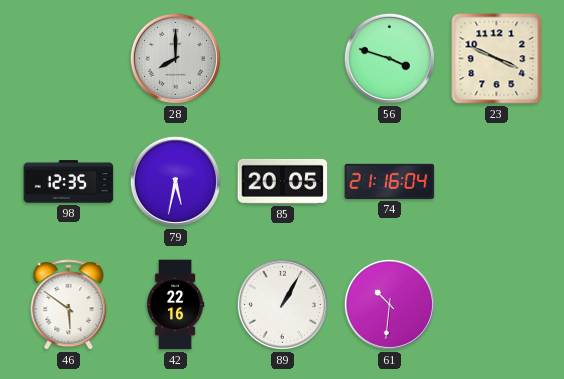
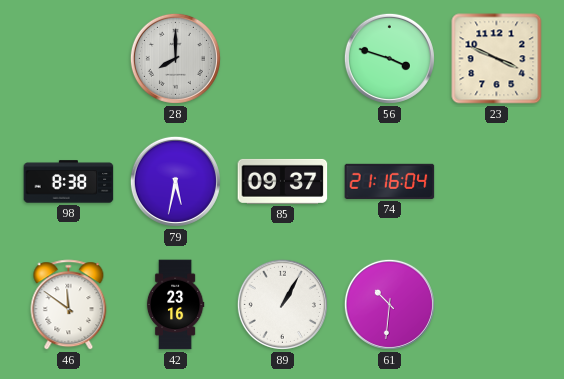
98: 12:35 -> 8:38
85: 20:05 -> 09:37
46: 5:51 -> 11:51
42: 22:16 -> 23:16
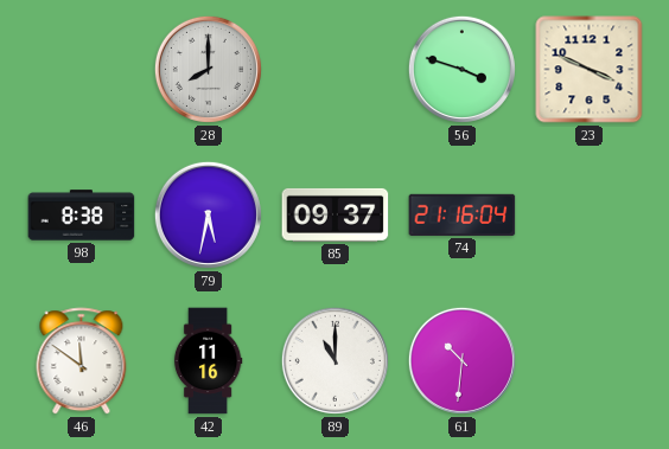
42: 23:16 -> 11:16
89: 1:05 -> 11:00
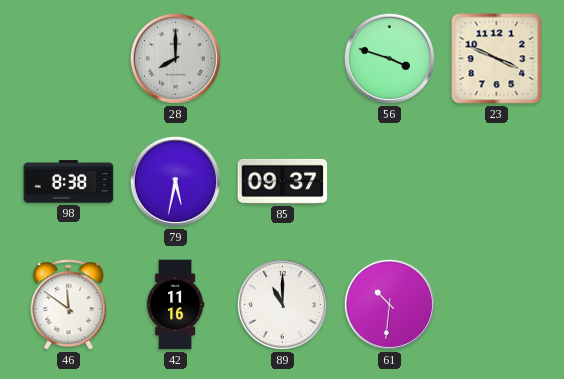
74: 21:16 -> none
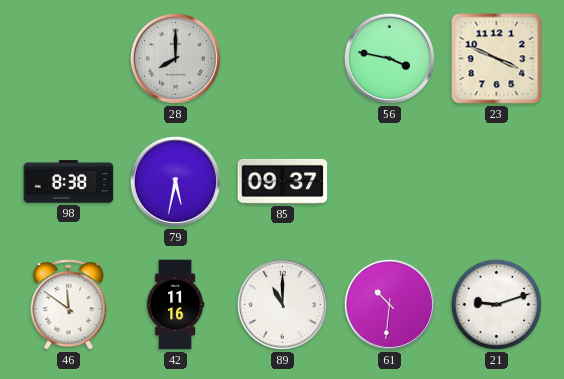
56: 3:48 -> 3:47
21: none -> 9:12
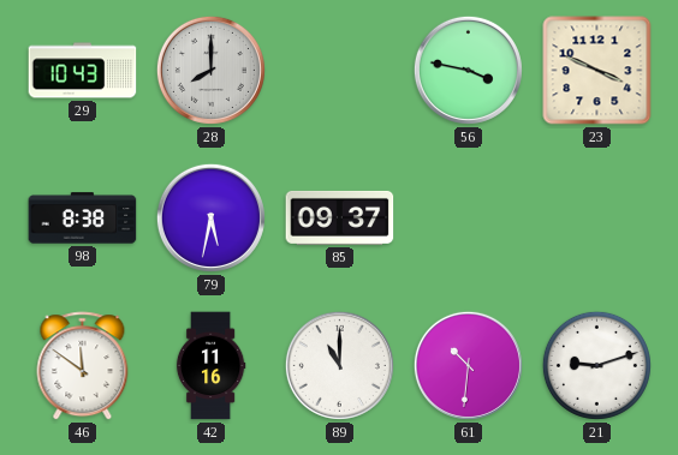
29: none -> 10:43
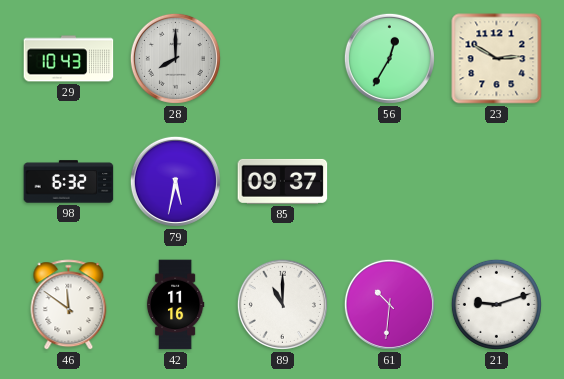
56: 3:47 -> 12:35
23: 3:49 -> 2:50
98: 8:38 -> 6:32
